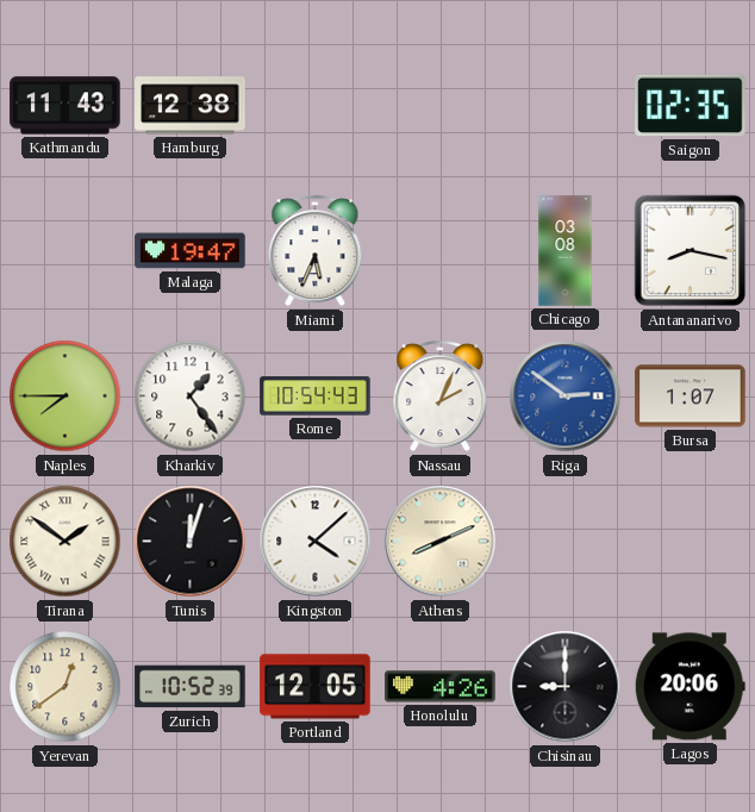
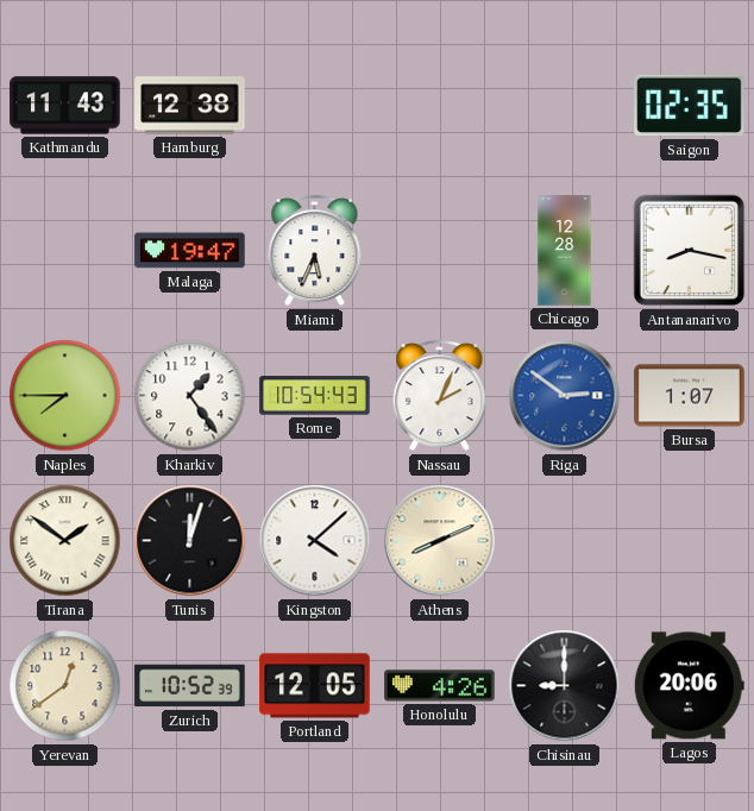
Chicago: 03:08 -> 12:28
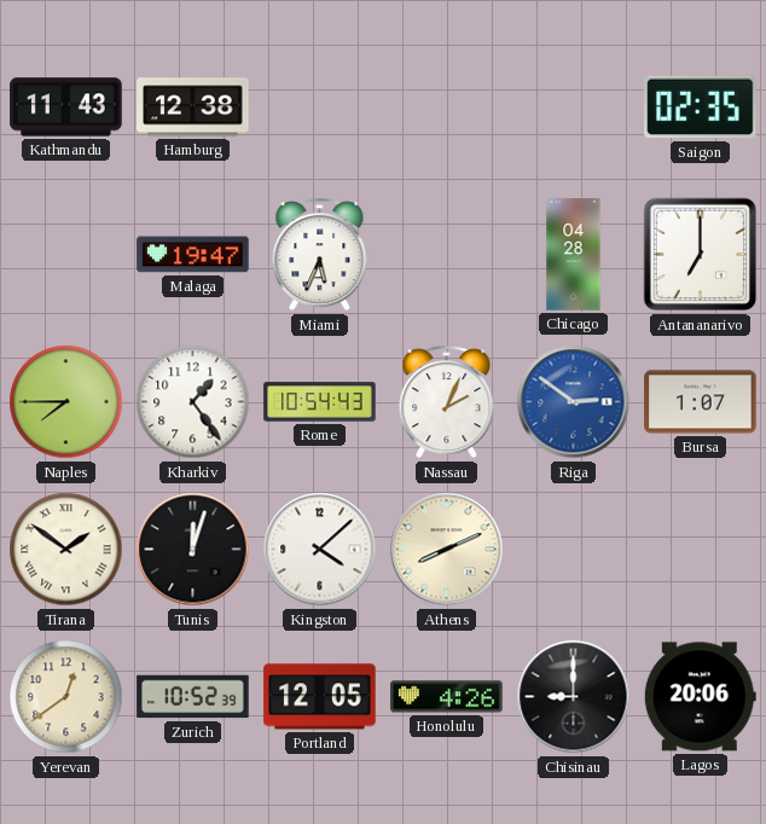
Chicago: 12:28 -> 04:28
Antananarivo: 8:17 -> 7:00
